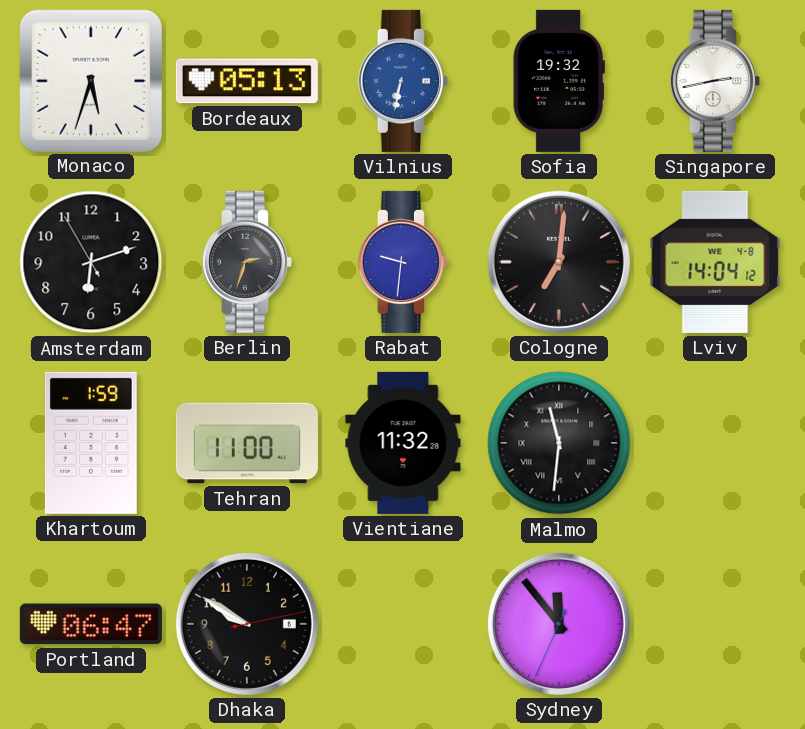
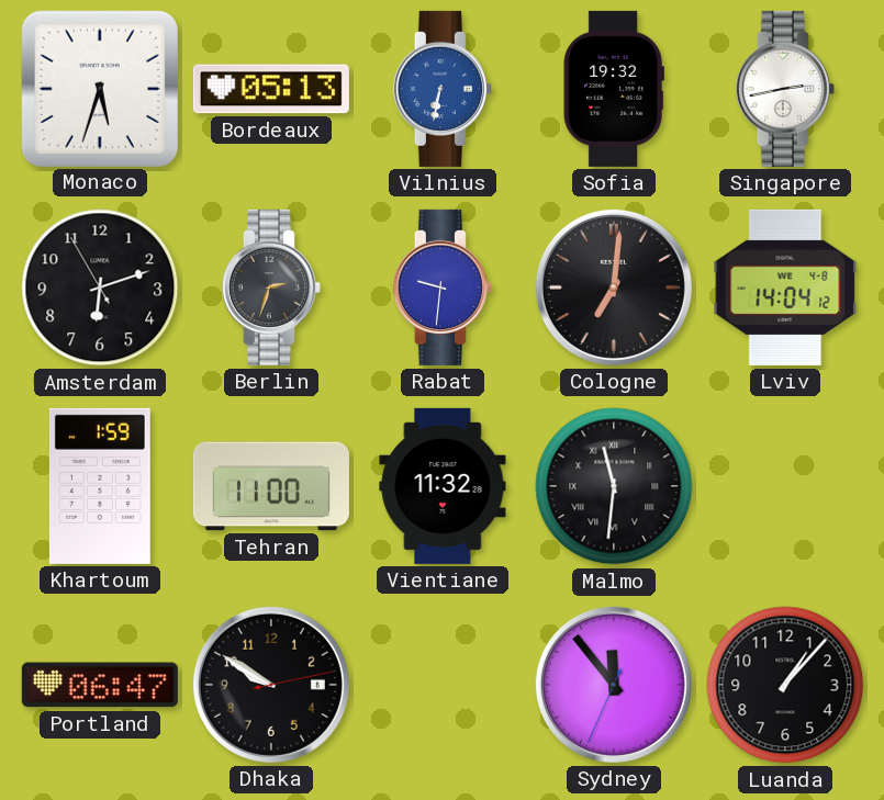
Luanda: none -> 1:07
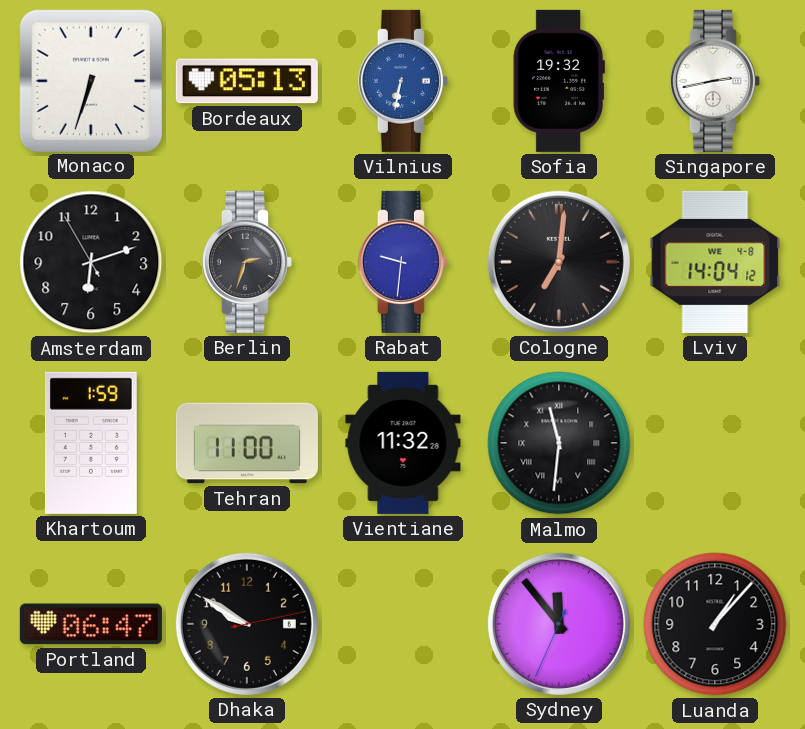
Monaco: 5:33 -> 6:33
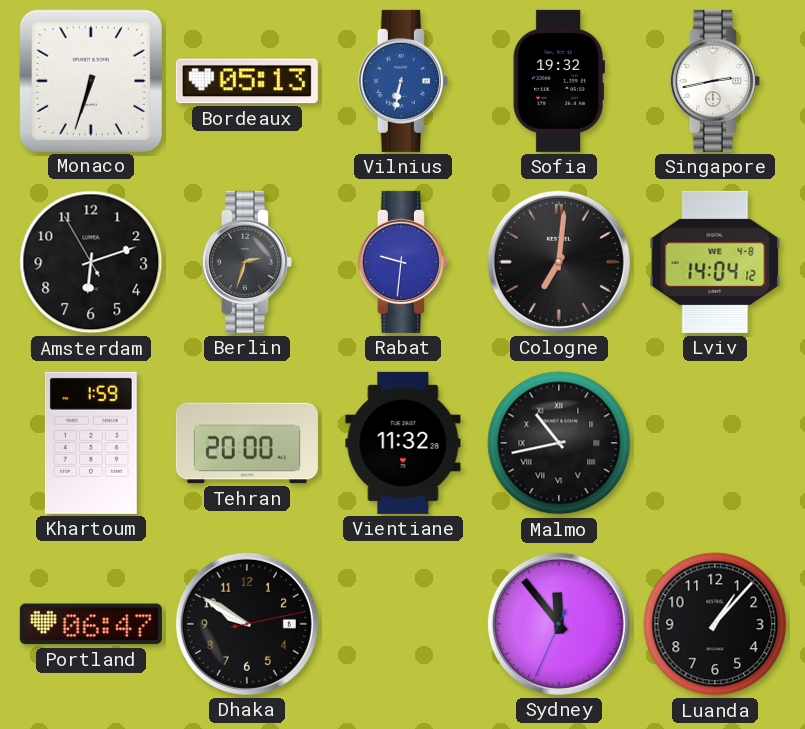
Tehran: 11:00 -> 20:00
Malmo: 11:31 -> 10:43
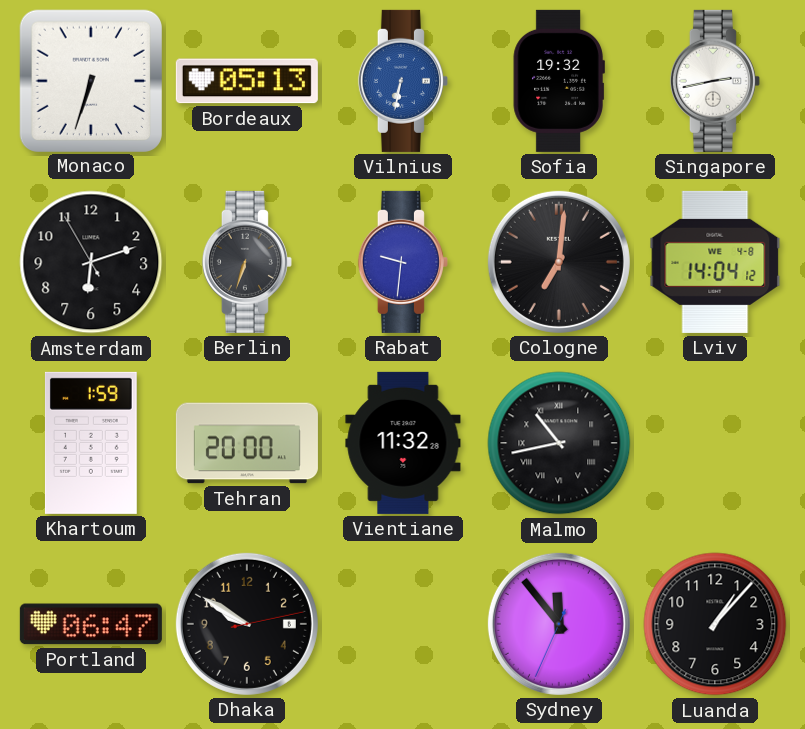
Berlin: 2:33 -> 6:33
